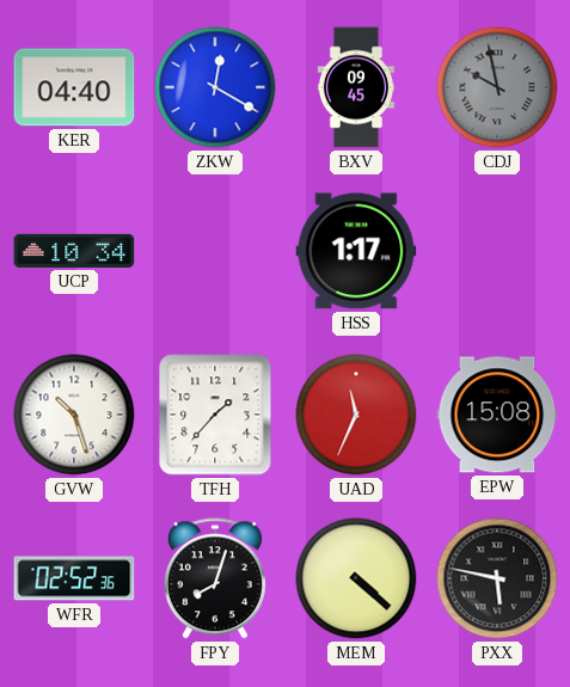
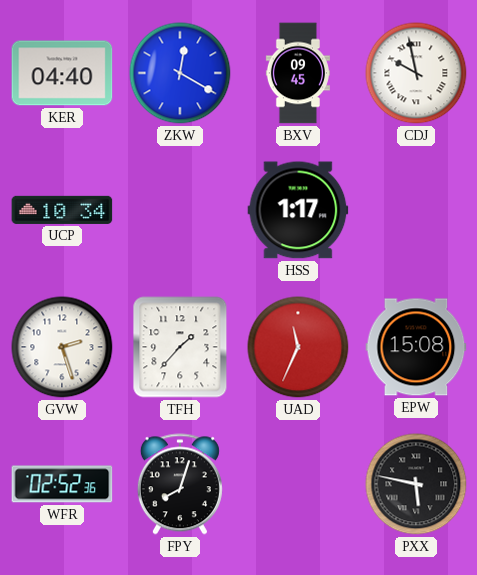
CDJ dial: grey -> white
GVW: 10:27 -> 2:27
MEM: 4:22 -> none
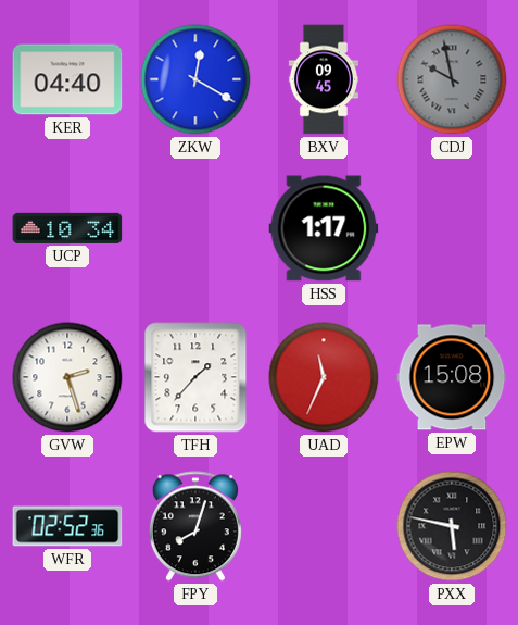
CDJ dial: white -> grey
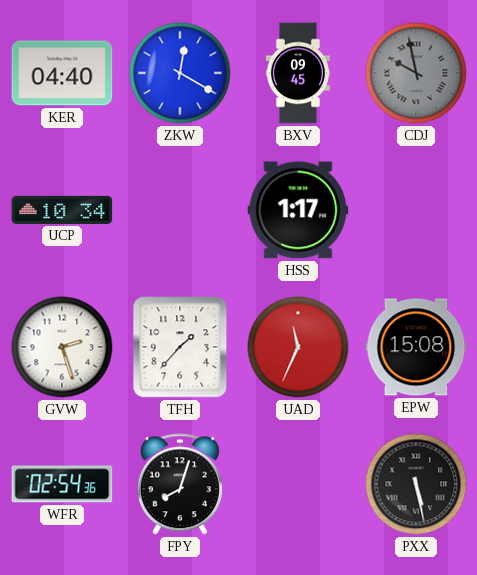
WFR: 02:52 -> 02:54
PXX: 5:47 -> 5:28
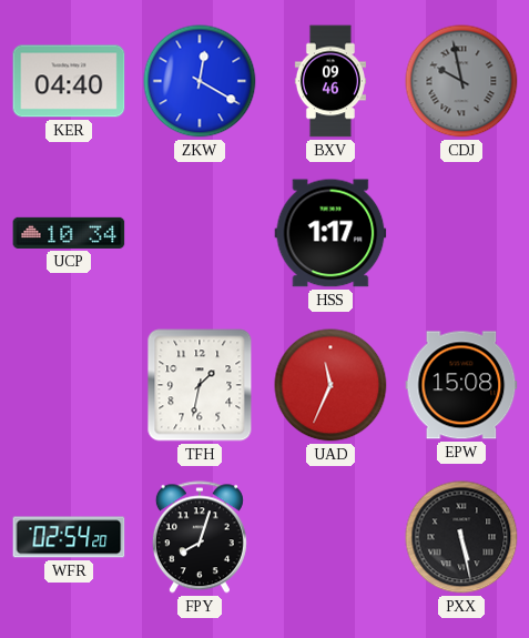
BXV: 09:45 -> 09:46
GVW: 2:27 -> none
TFH: 1:37 -> 1:32
WFR: 02:54:36 -> 02:54:20
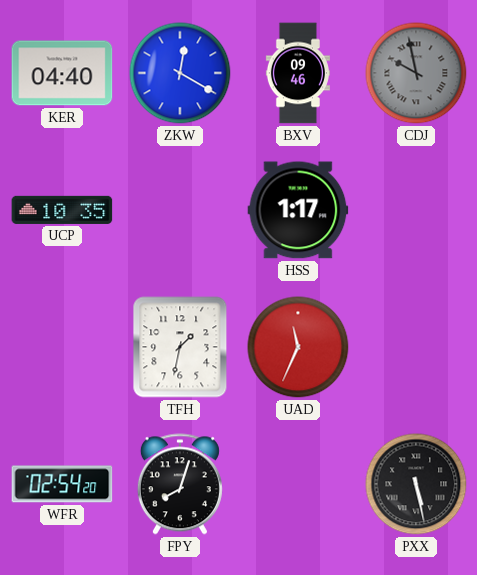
UCP: 10:34 -> 10:35
EPW: 15:08 -> none
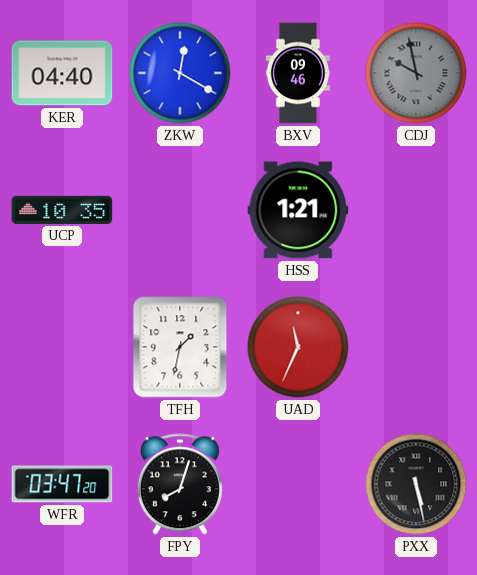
HSS: 1:17 -> 1:21
WFR: 02:54 -> 03:47
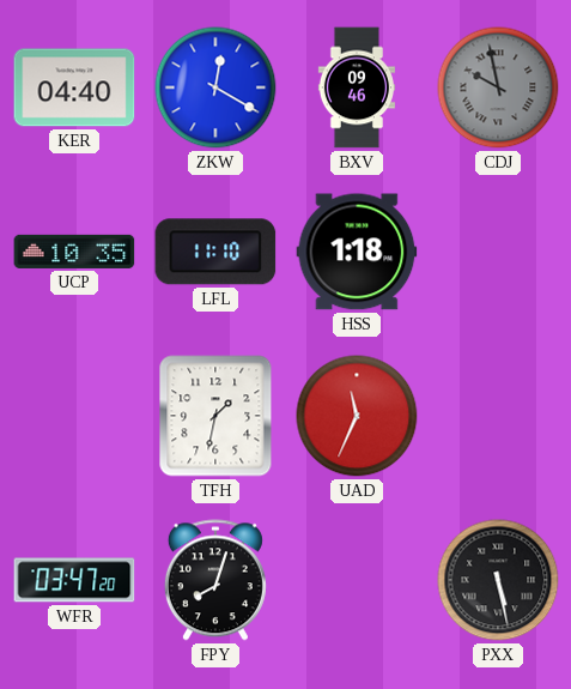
LFL: none -> 11:10
HSS: 1:21 -> 1:18
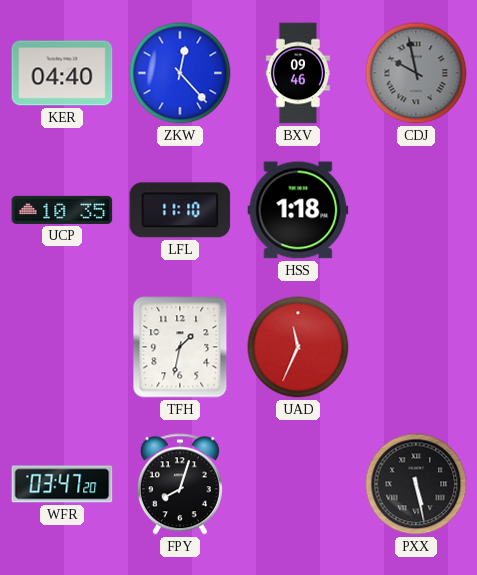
ZKW: 12:20 -> 12:23
